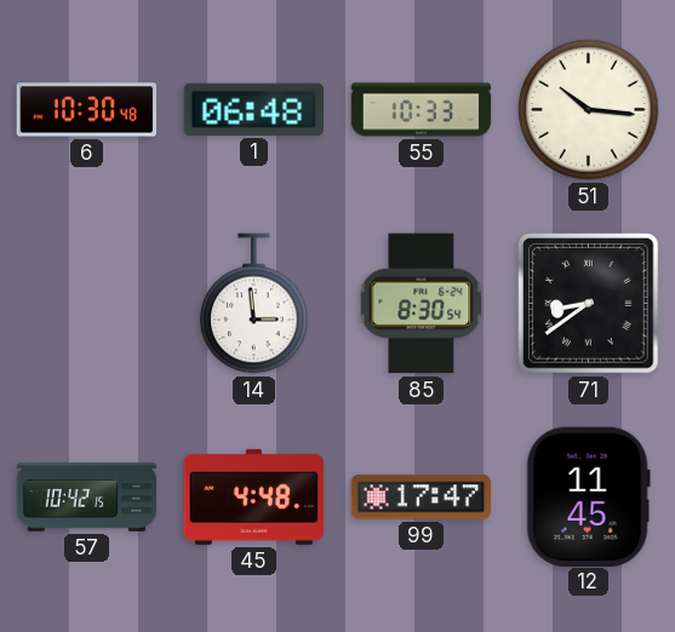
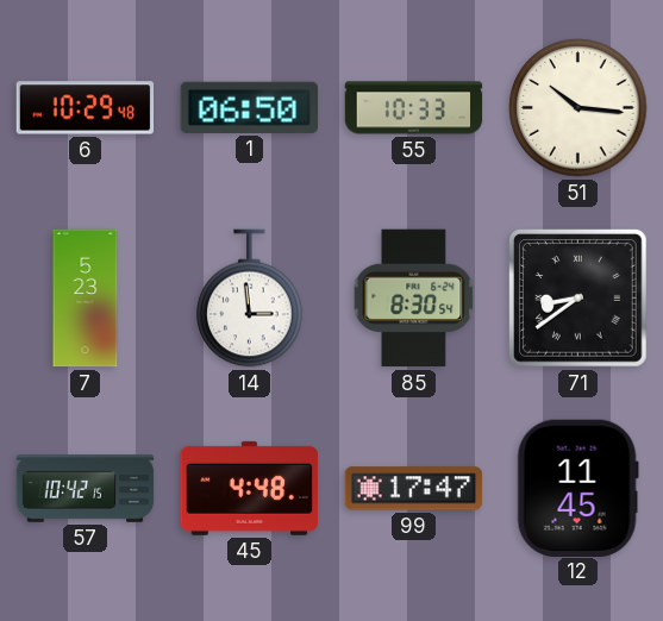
6: 10:30 -> 10:29
1: 06:48 -> 06:50
7: none -> 5:23
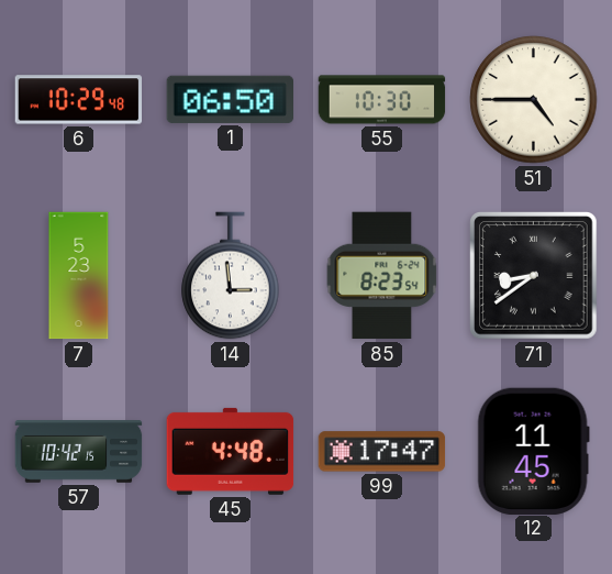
55: 10:33 -> 10:30
51: 10:16 -> 4:45
85: 8:30 -> 8:23
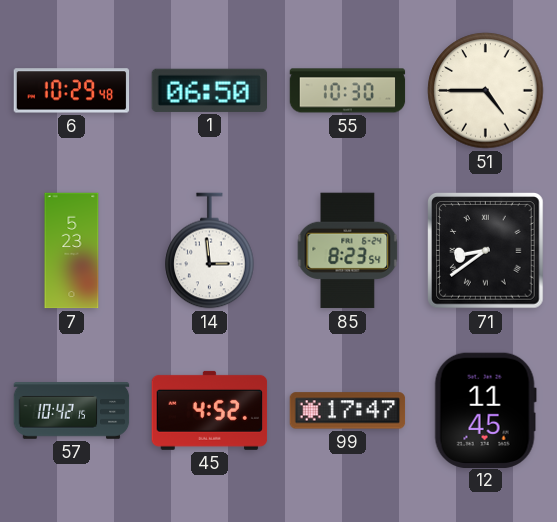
45: 4:48 -> 4:52
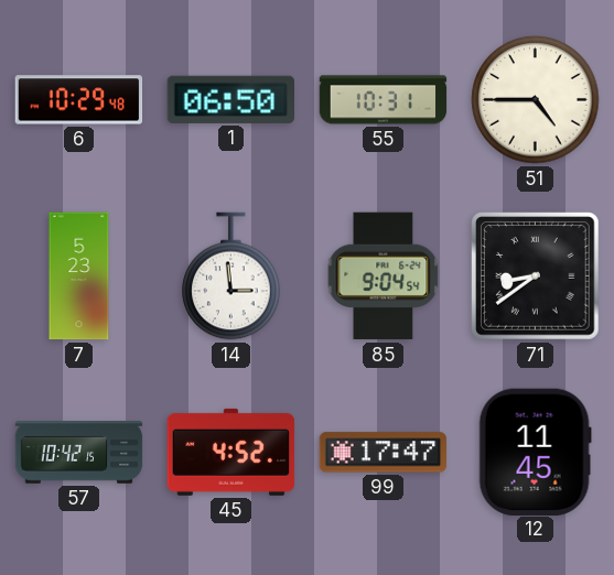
55: 10:30 -> 10:31
85: 8:23 -> 9:04
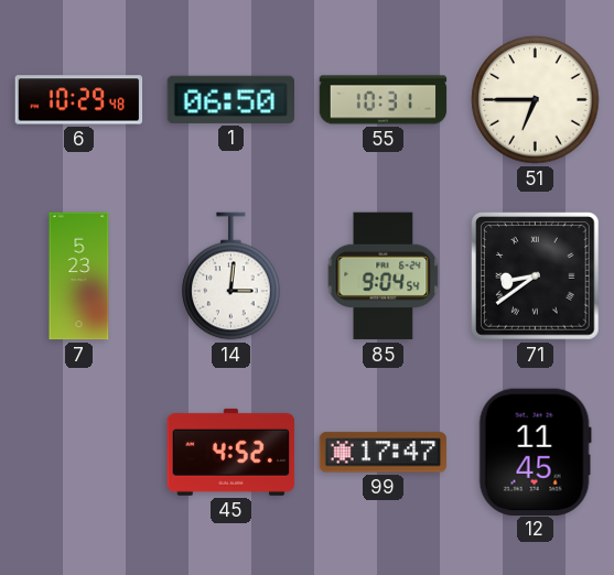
51: 4:45 -> 6:45
14: 2:59 -> 3:01
57: 10:42 -> none
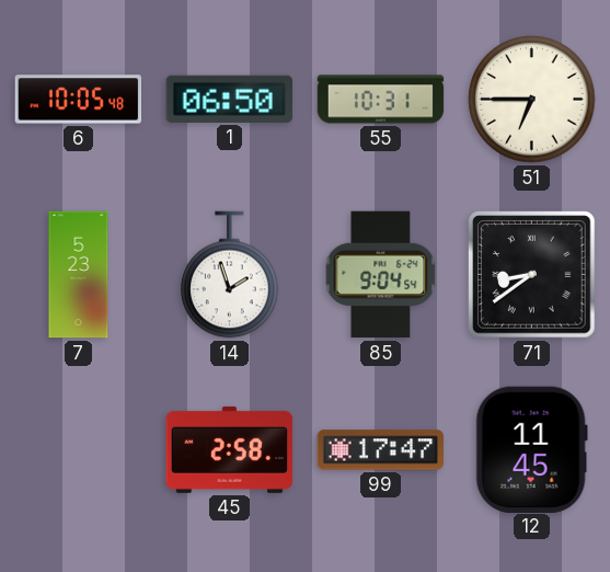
6: 10:29 -> 10:05
14: 3:01 -> 1:57
45: 4:52 -> 2:58
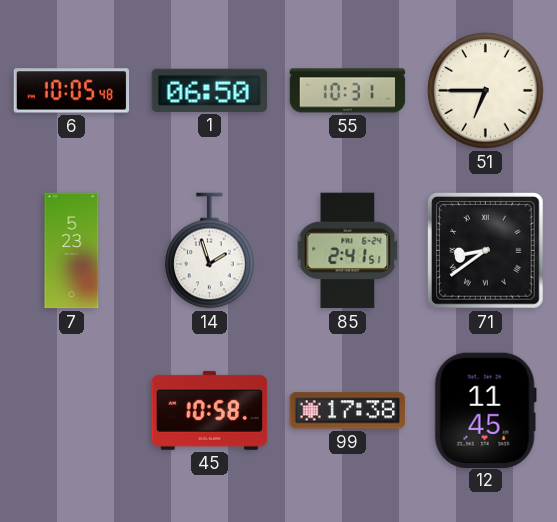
85: 9:04 -> 2:41
45: 2:58 -> 10:58
99: 17:47 -> 17:38
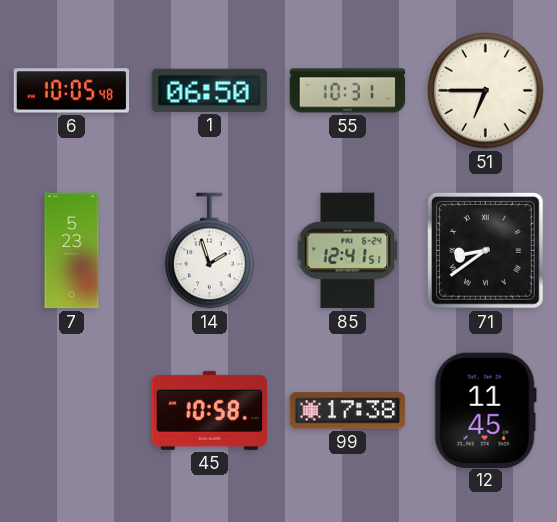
85: 2:41 -> 12:41
